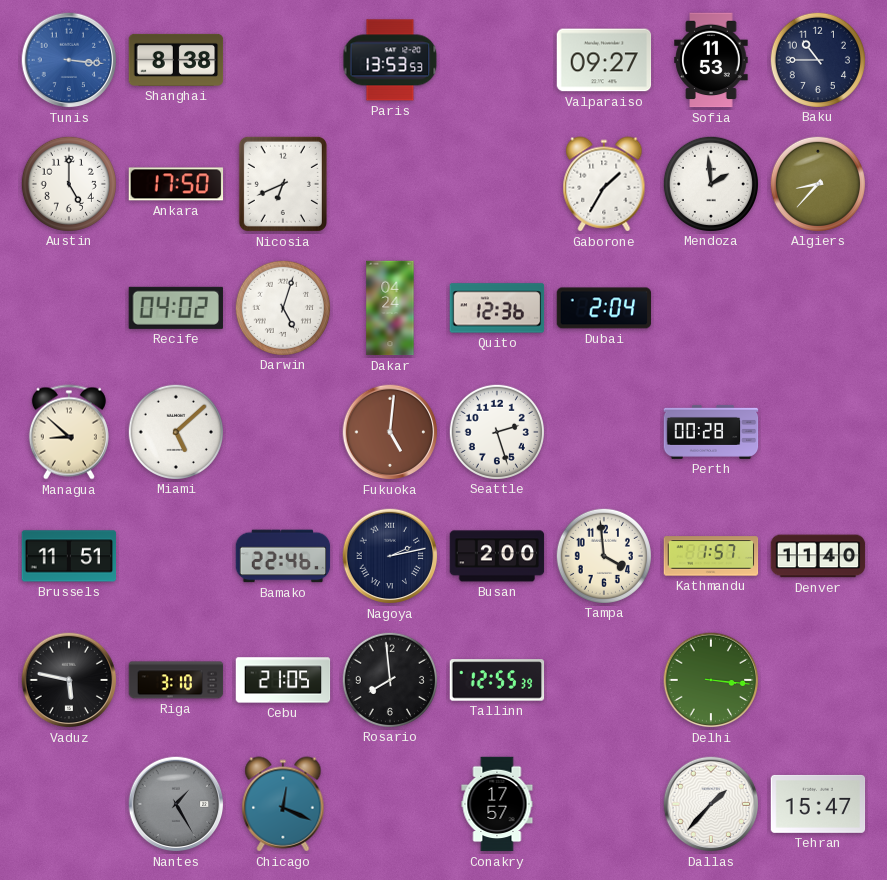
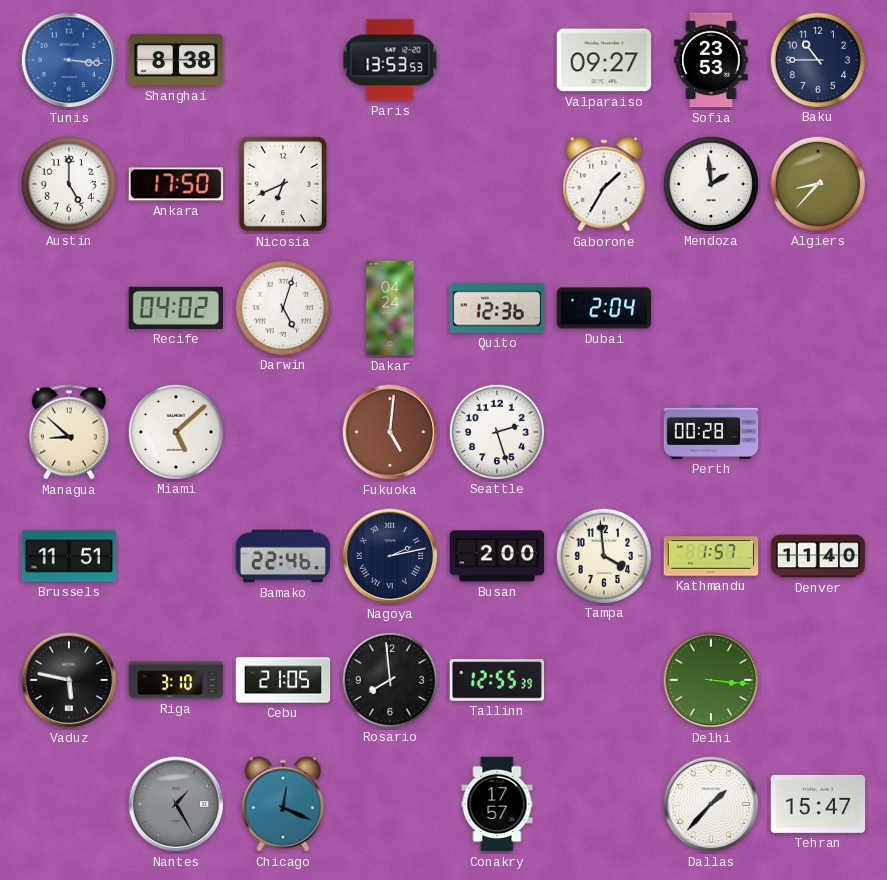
Sofia: 11:53 -> 23:53
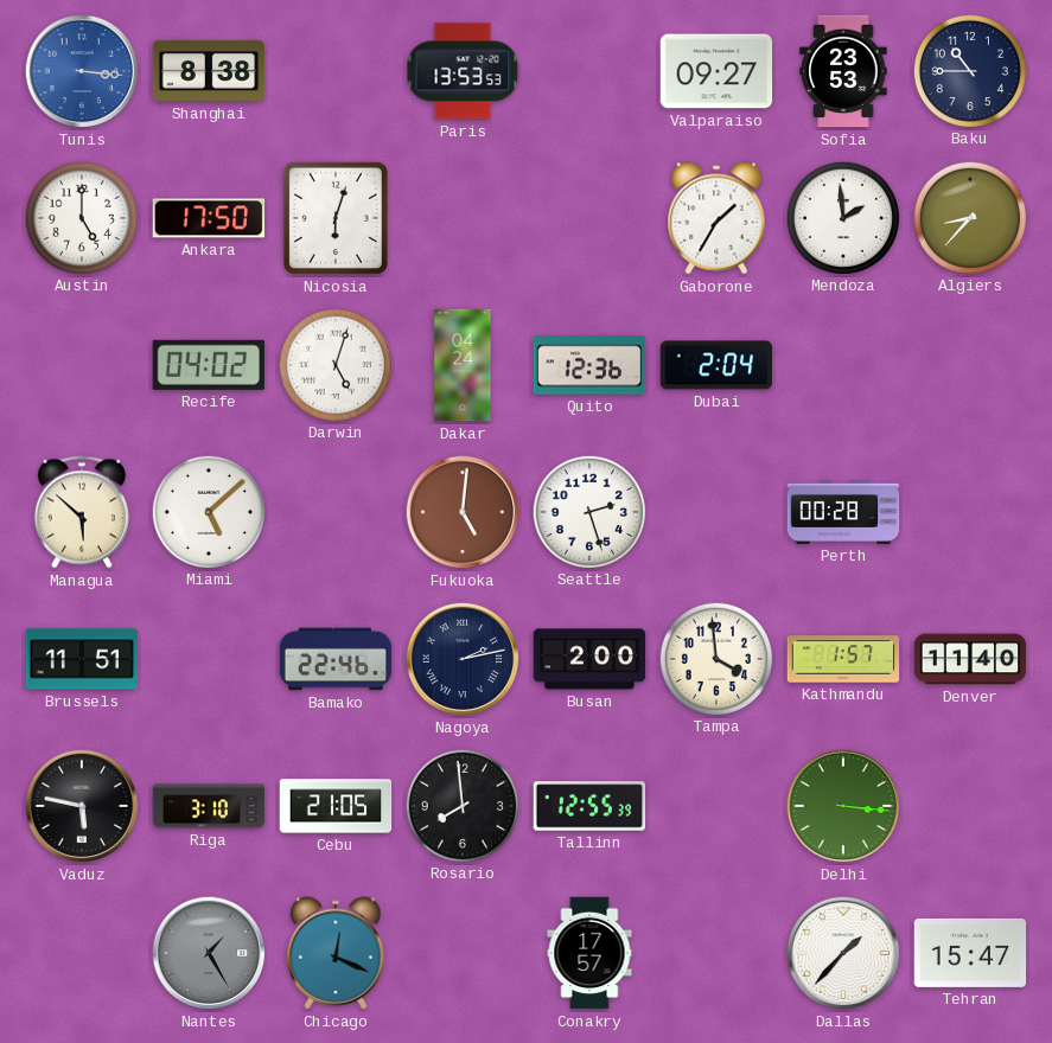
Nicosia: 6:41 -> 6:03
Managua: 8:52 -> 5:52
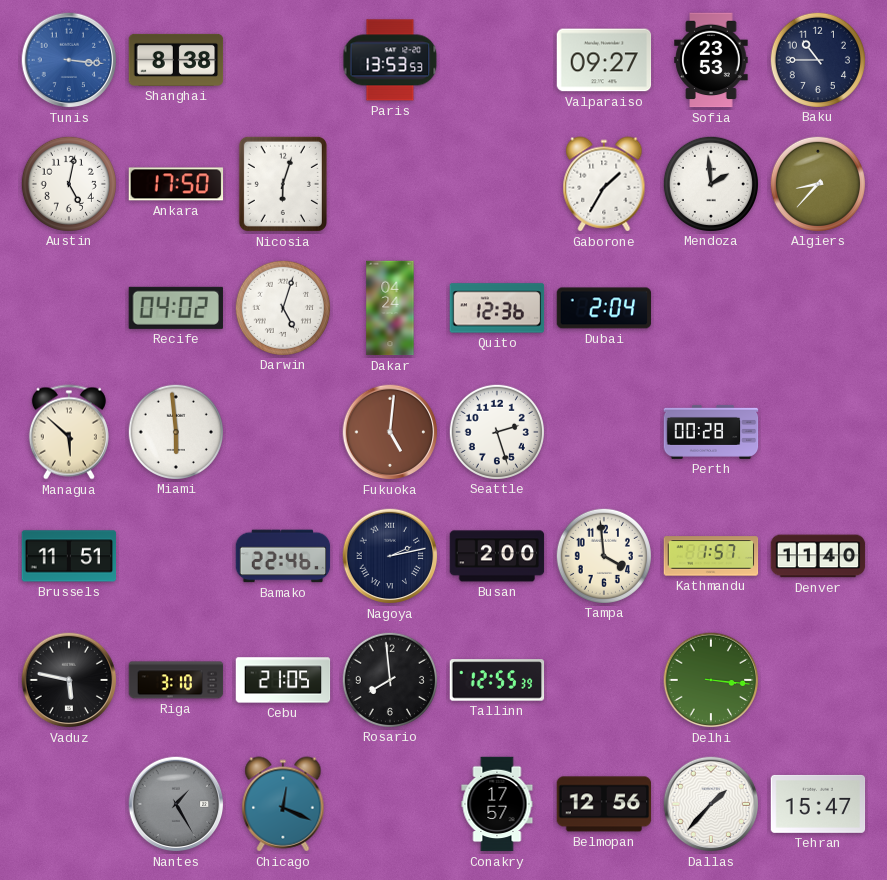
Austin: 5:00 -> 5:02
Miami: 5:08 -> 5:59
Belmopan: none -> 12:56
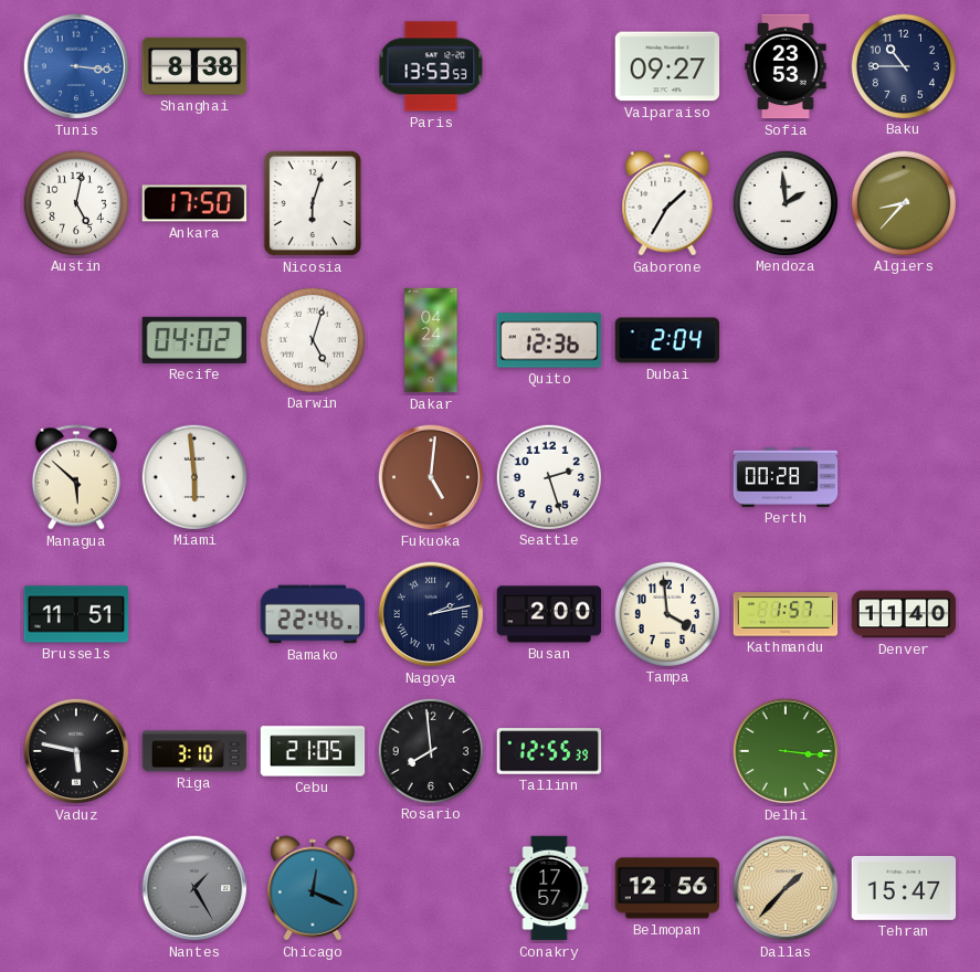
Dallas dial: white -> champagne
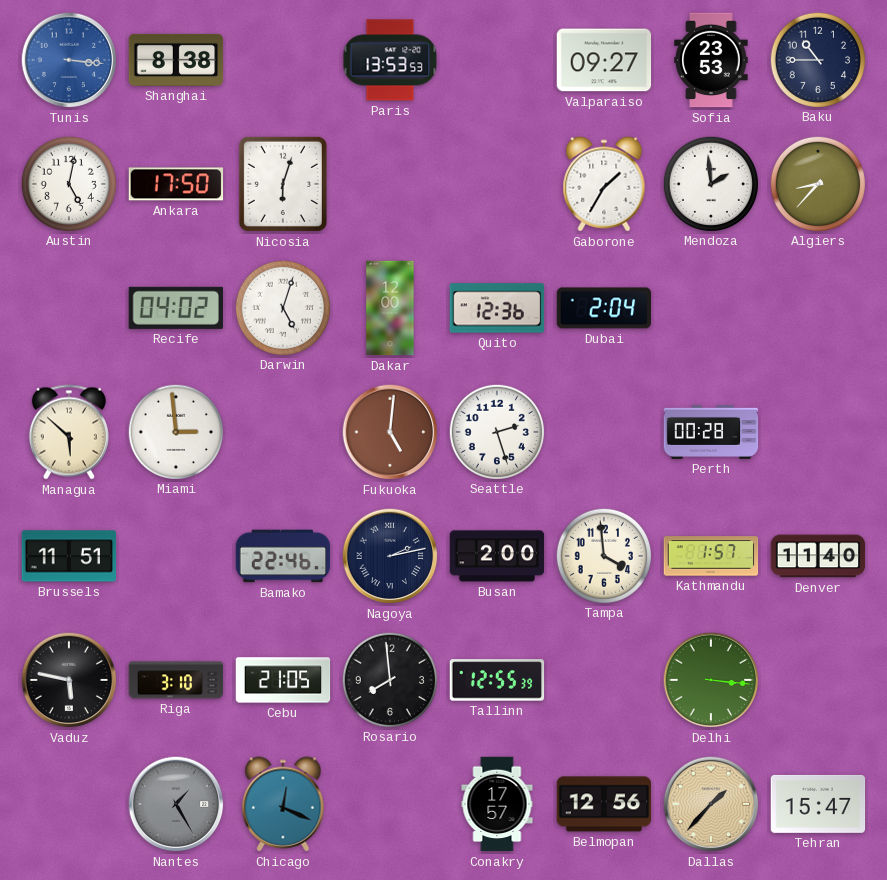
Dakar: 04:24 -> 12:00
Miami: 5:59 -> 2:59
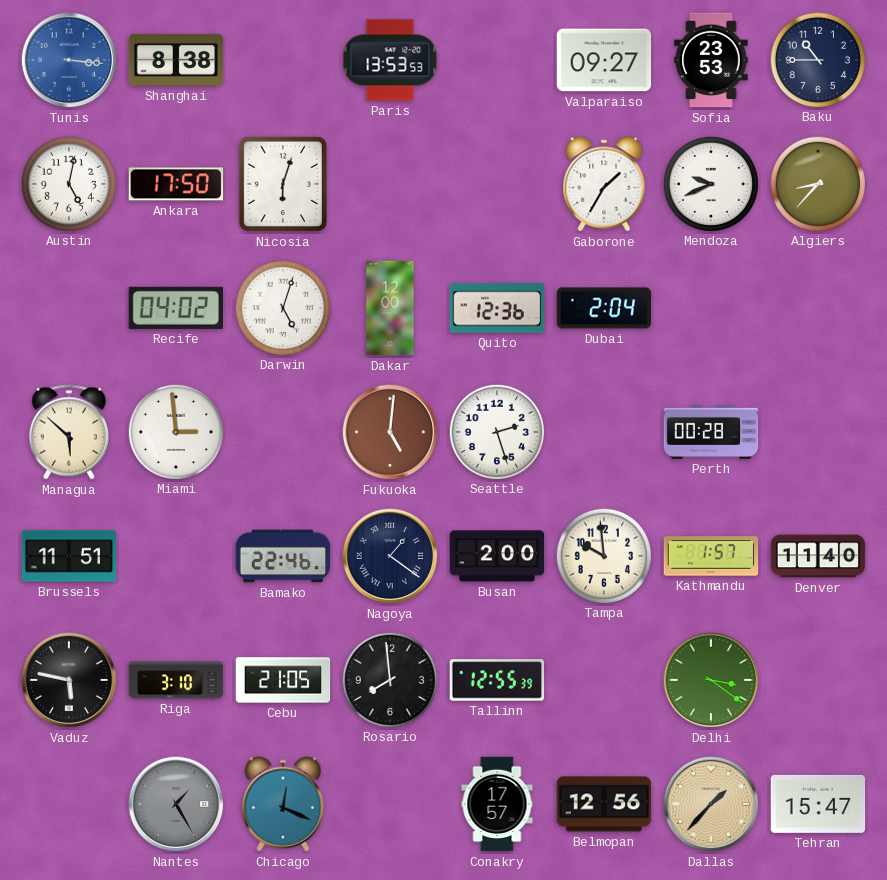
Mendoza: 1:59 -> 9:41
Nagoya: 2:13 -> 1:21
Tampa: 3:59 -> 9:59
Delhi: 3:16 -> 3:21
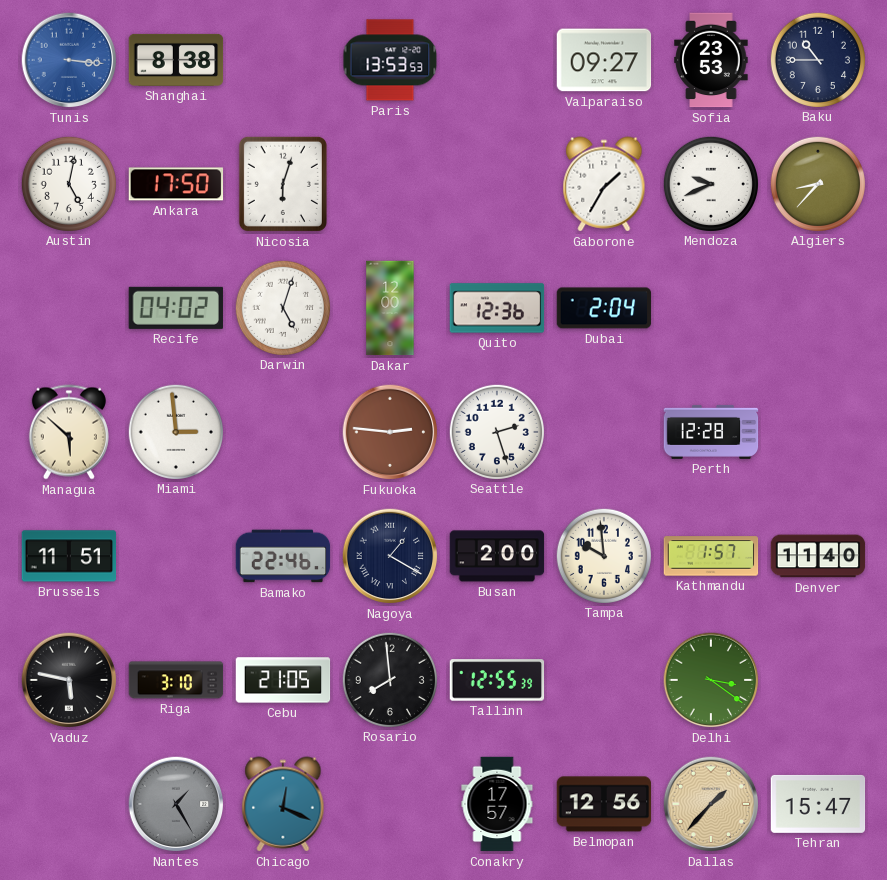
Fukuoka: 5:01 -> 2:46
Perth: 00:28 -> 12:28
Nagoya: 1:21 -> 1:20
